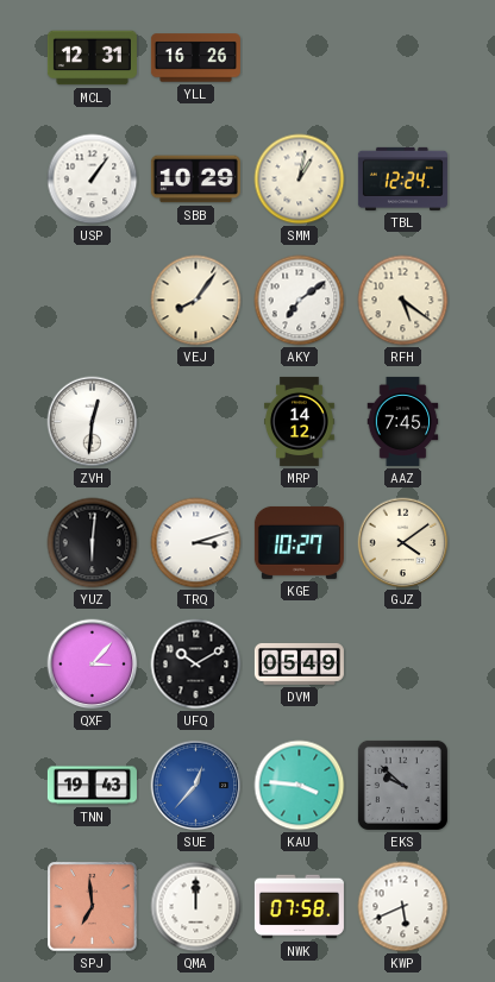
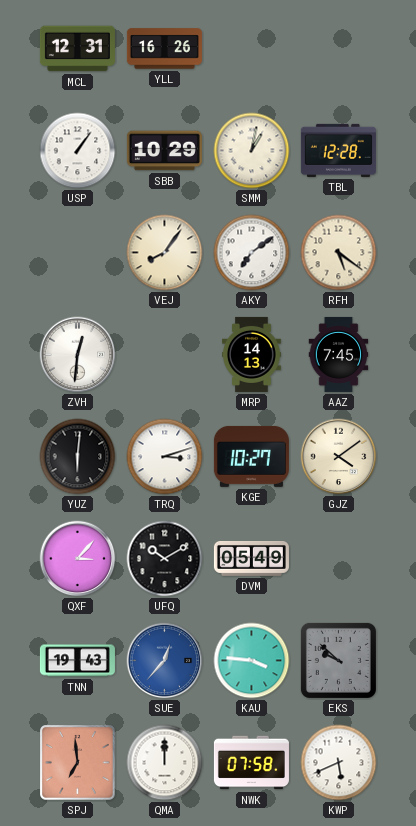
TBL: 12:24 -> 12:28
MRP: 14:12 -> 14:13
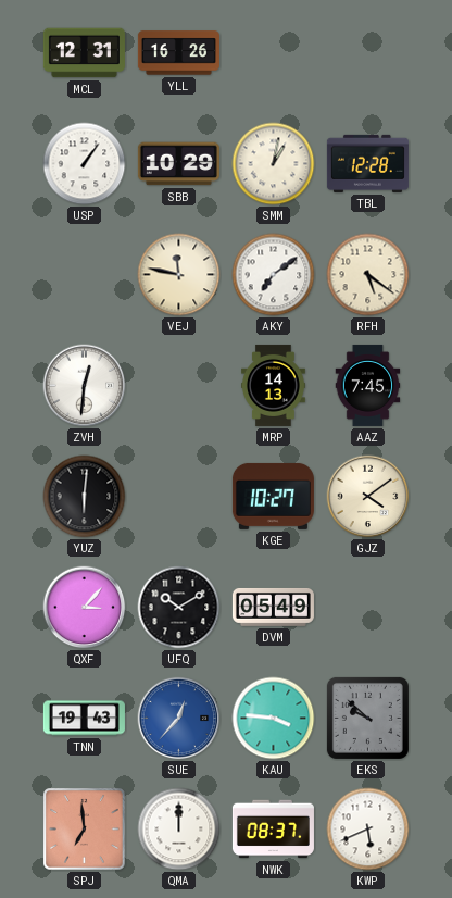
VEJ: 8:06 -> 11:47
TRQ: 3:12 -> none
NWK: 07:58 -> 08:37
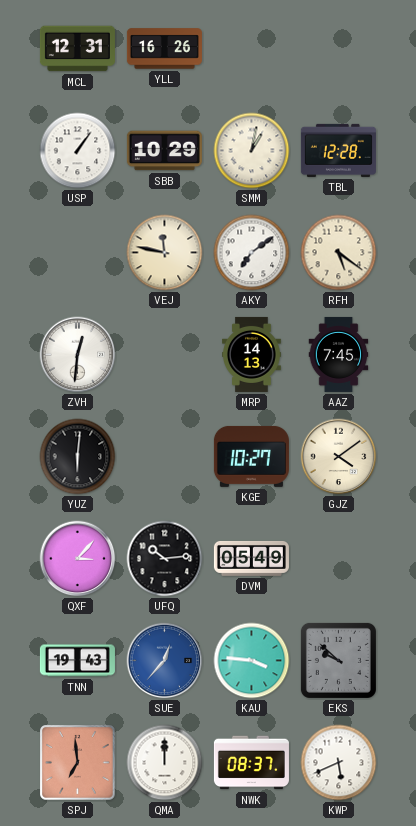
UFQ: 10:10 -> 10:14
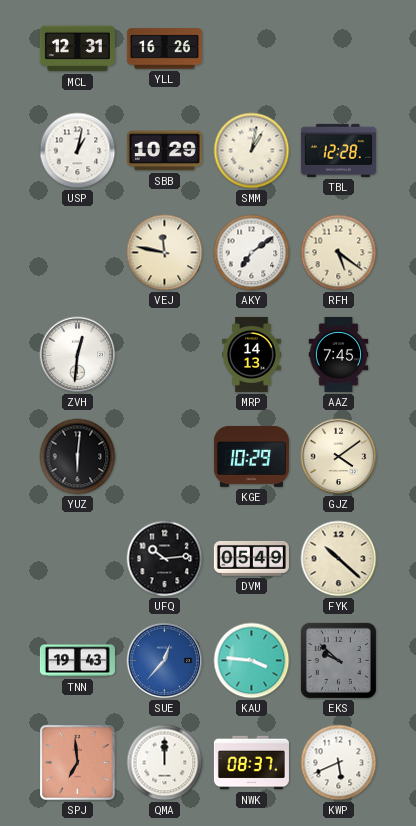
USP: 1:06 -> 1:02
KGE: 10:27 -> 10:29
QXF: 3:07 -> none
FYK: none -> 10:22
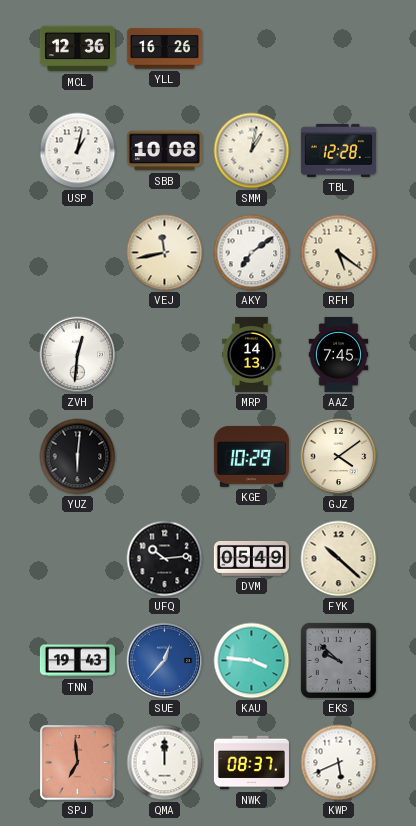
MCL: 12:31 -> 12:36
SBB: 10:29 -> 10:08
VEJ: 11:47 -> 11:43
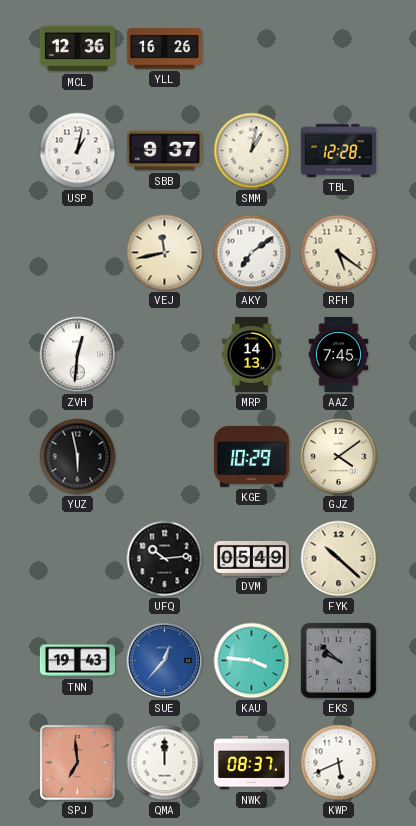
SBB: 10:08 -> 9:37
YUZ: 6:01 -> 5:58
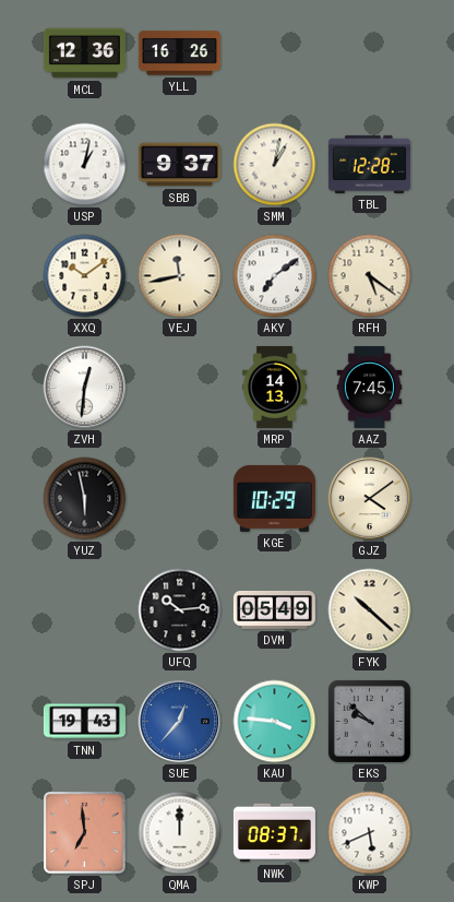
XXQ: none -> 10:09
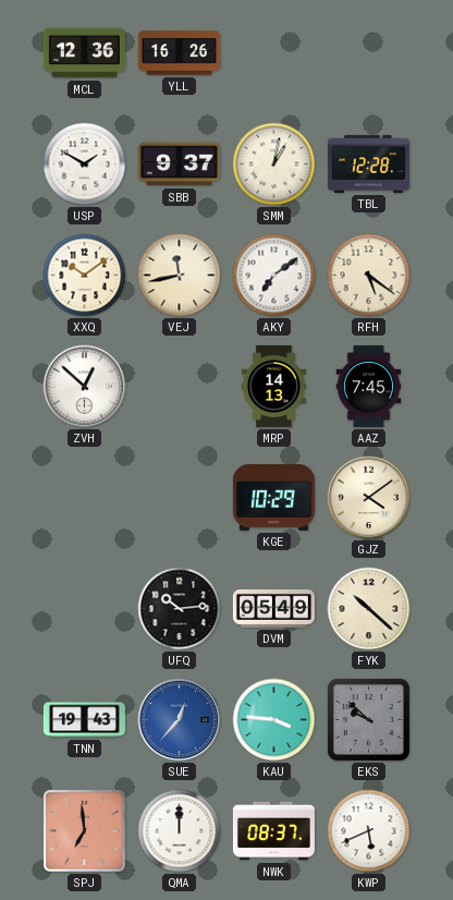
USP: 1:02 -> 1:50
ZVH: 12:31 -> 12:52
YUZ: 5:58 -> none
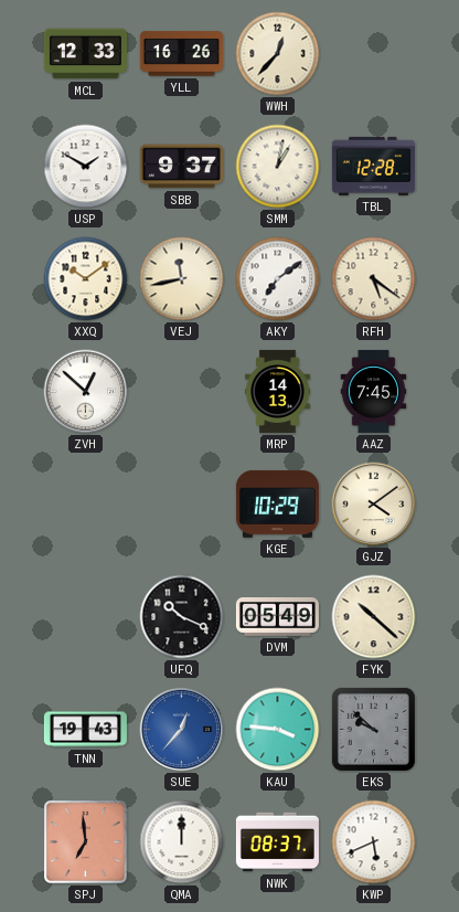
MCL: 12:36 -> 12:33
WWH: none -> 12:37
UFQ: 10:14 -> 10:19
